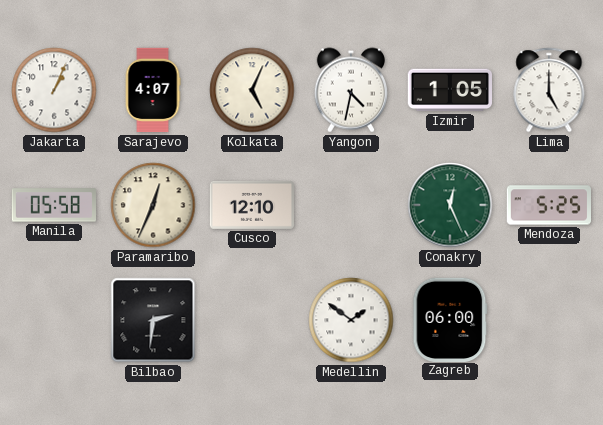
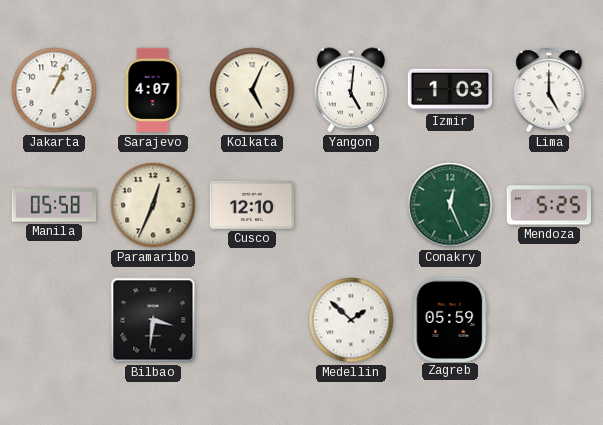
Yangon: 4:32 -> 5:01
Izmir: 1:05 -> 1:03
Bilbao: 2:31 -> 3:31
Medellin: 1:51 -> 1:52
Zagreb: 06:00 -> 05:59
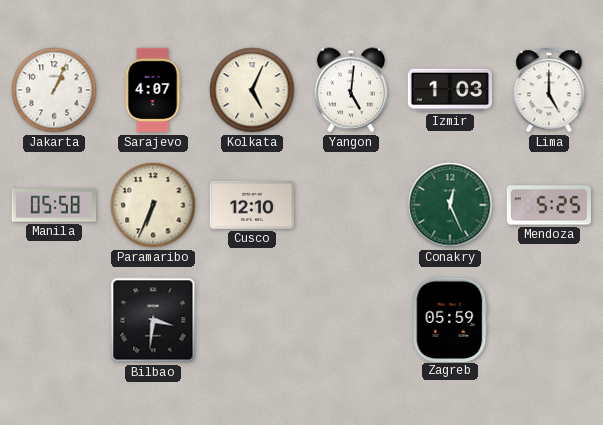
Paramaribo: 12:34 -> 6:34
Medellin: 1:52 -> none
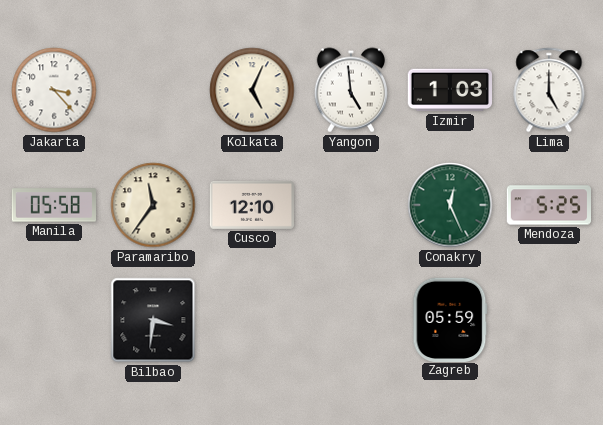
Jakarta: 1:04 -> 3:23
Sarajevo: 4:07 -> none
Yangon: 5:01 -> 4:59
Paramaribo: 6:34 -> 11:36
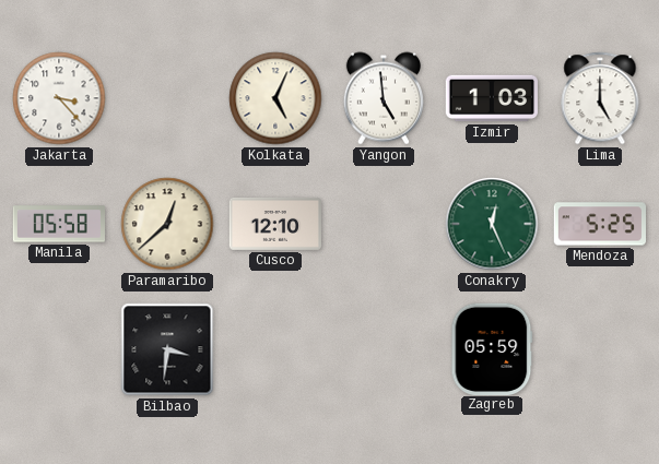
Paramaribo: 11:36 -> 12:38
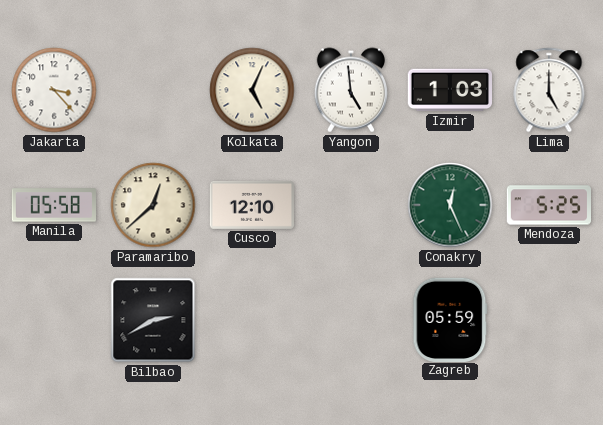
Bilbao: 3:31 -> 2:40
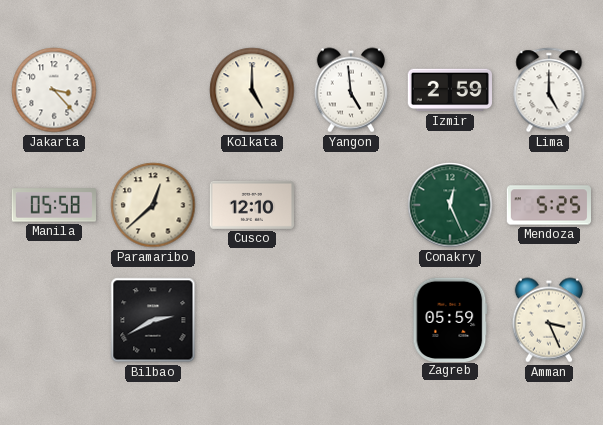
Kolkata: 5:04 -> 5:00
Izmir: 1:03 -> 2:59
Amman: none -> 3:26
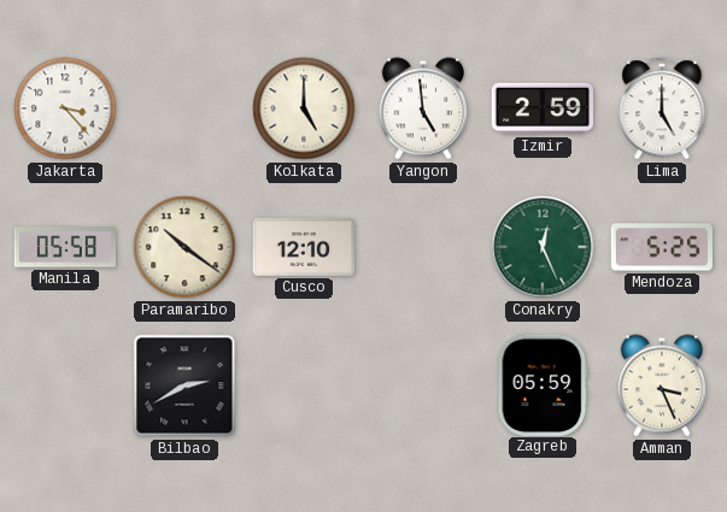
Paramaribo: 12:38 -> 10:21
